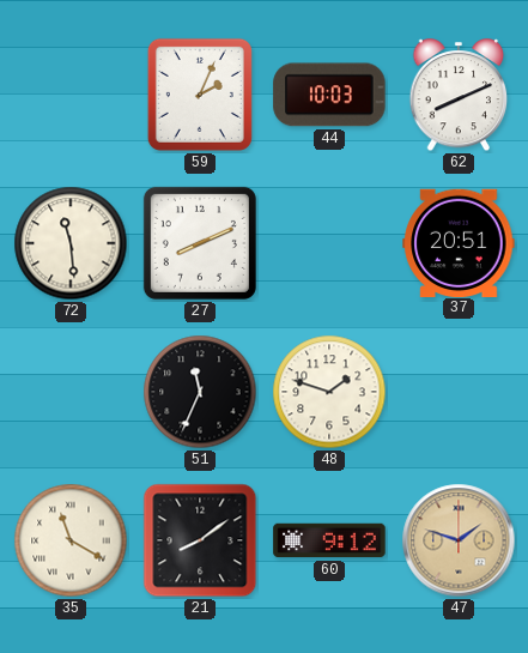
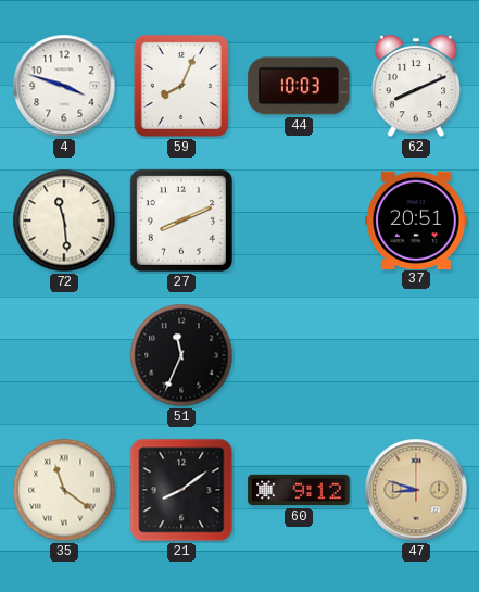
4: none -> 3:48
59: 2:04 -> 8:04
48: 1:48 -> none
35: 11:20 -> 11:21
47: 1:48 -> 8:48
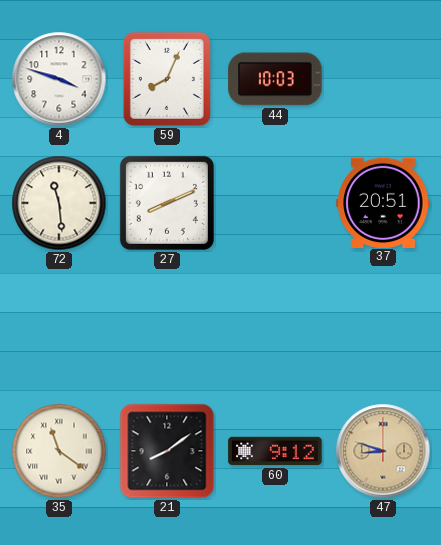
62: 8:11 -> none
51: 11:34 -> none
